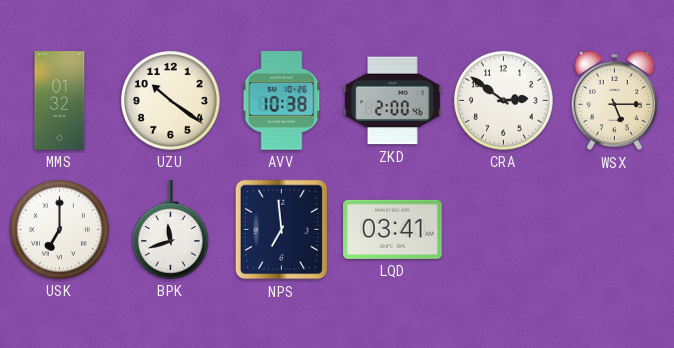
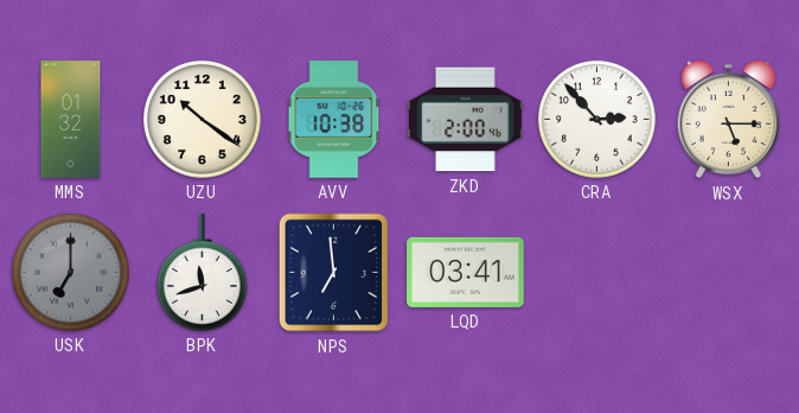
CRA: 2:51 -> 2:53
USK dial: white -> grey
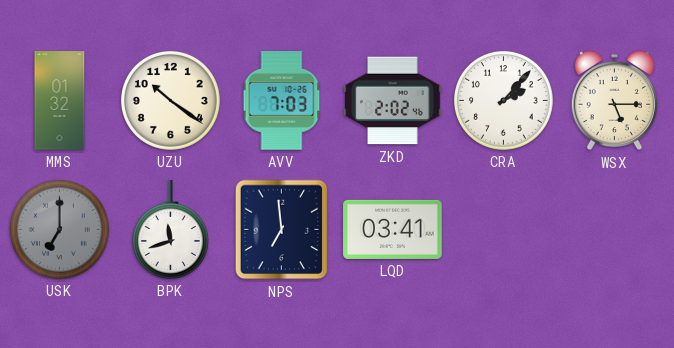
AVV: 10:38 -> 7:03
ZKD: 2:00 -> 2:02
CRA: 2:53 -> 2:07
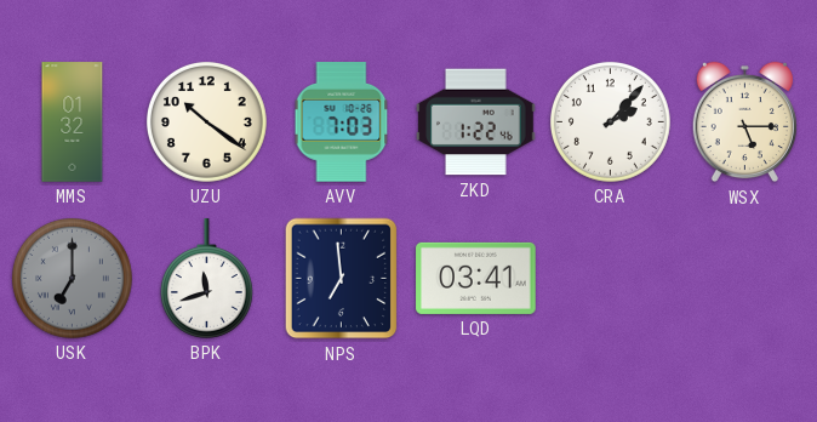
ZKD: 2:02 -> 1:22
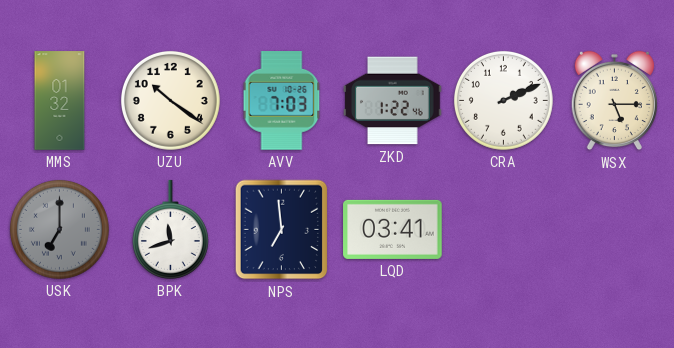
CRA: 2:07 -> 2:11
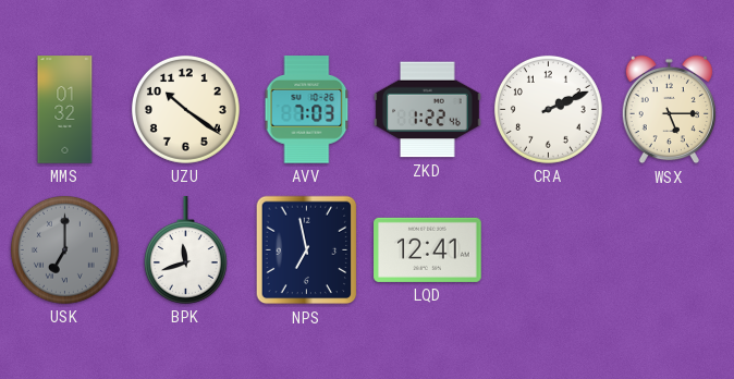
NPS: 6:59 -> 6:58
LQD: 03:41 -> 12:41
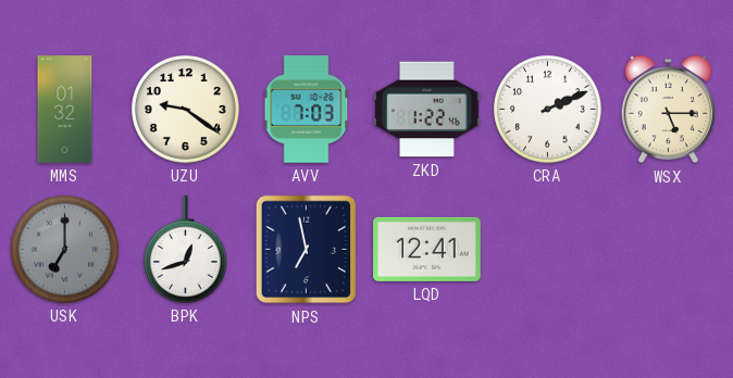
UZU: 10:21 -> 9:21
BPK: 11:42 -> 12:42
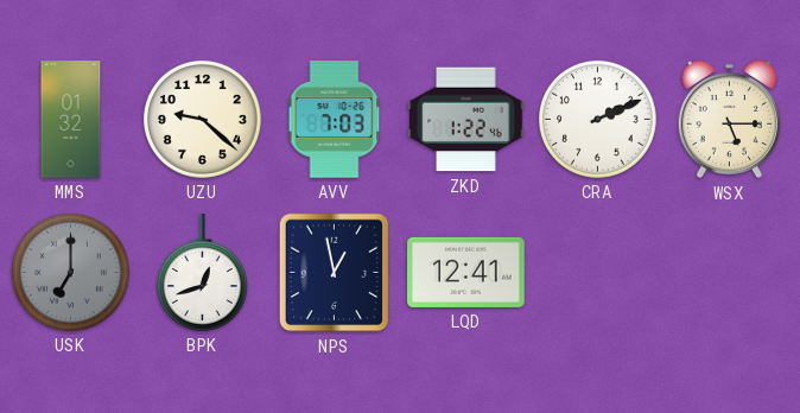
UZU: 9:21 -> 9:22
NPS: 6:58 -> 12:58
